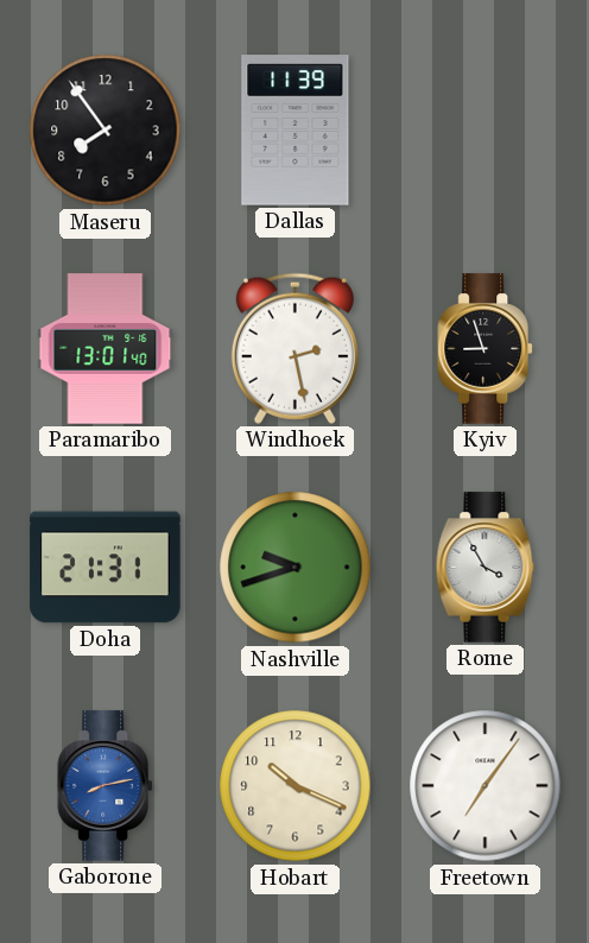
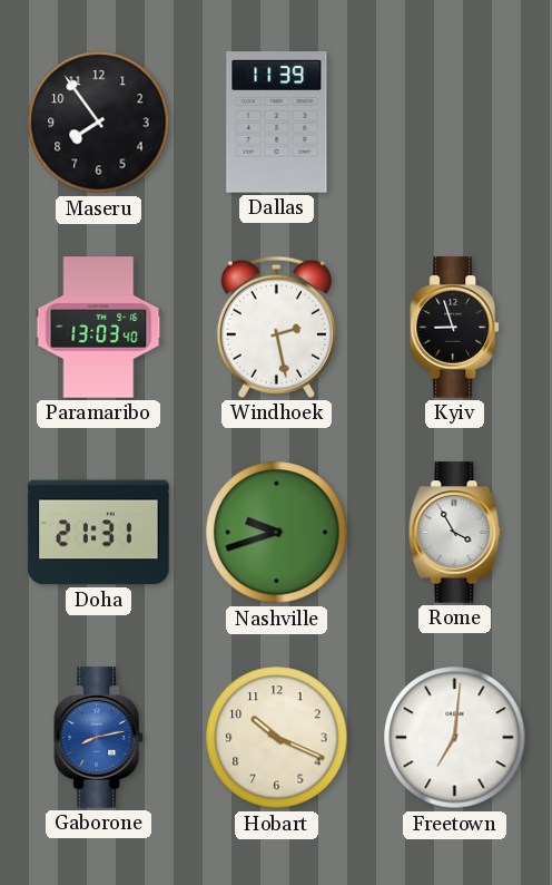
Paramaribo: 13:01 -> 13:03
Freetown: 7:06 -> 7:01
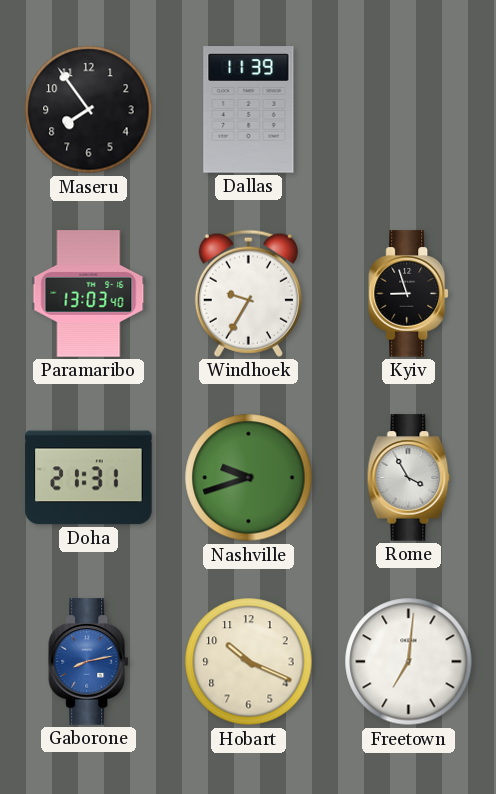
Windhoek: 2:28 -> 9:35
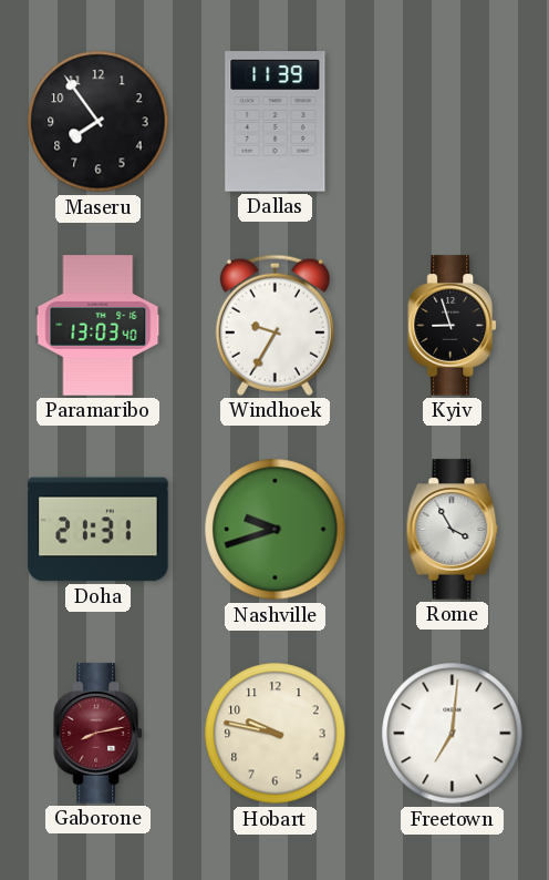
Gaborone dial: blue -> burgundy
Hobart: 10:19 -> 9:47
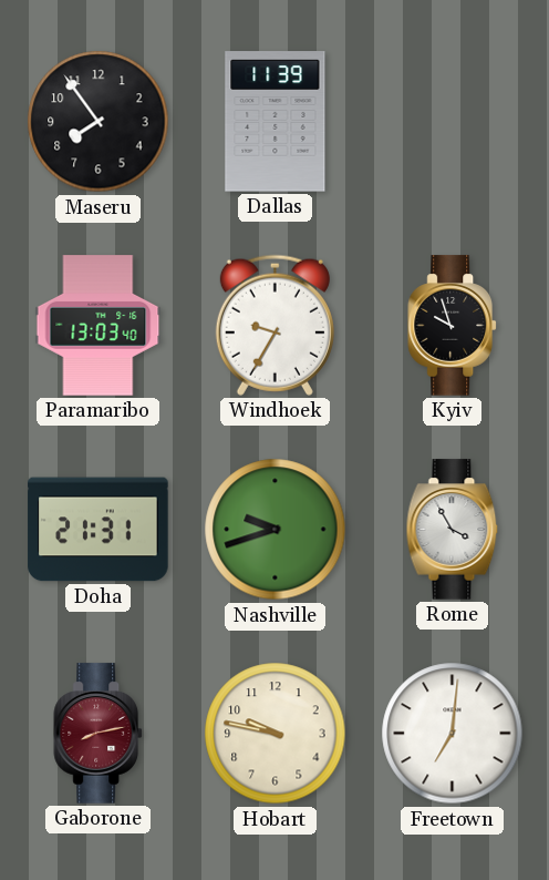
Kyiv: 8:57 -> 9:57
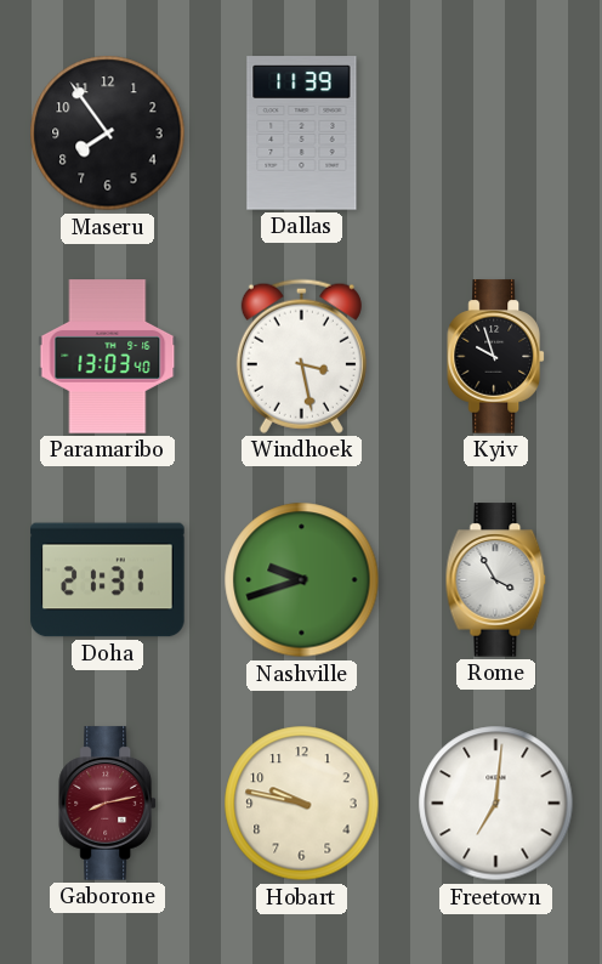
Windhoek: 9:35 -> 3:28
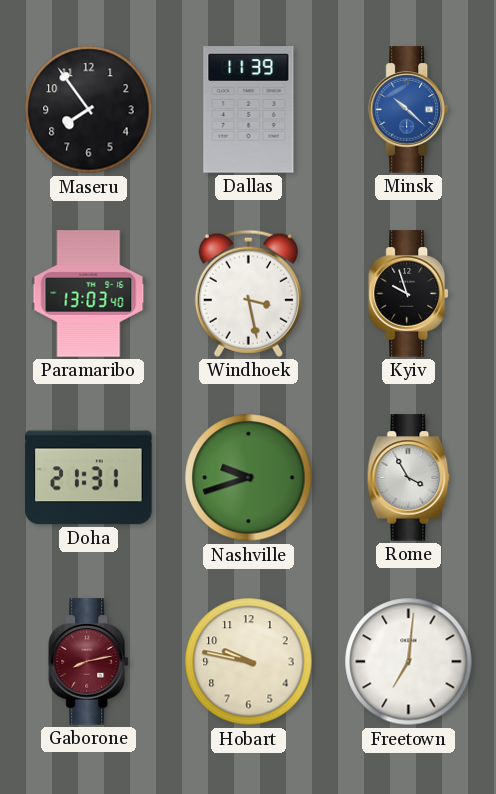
Minsk: none -> 10:22
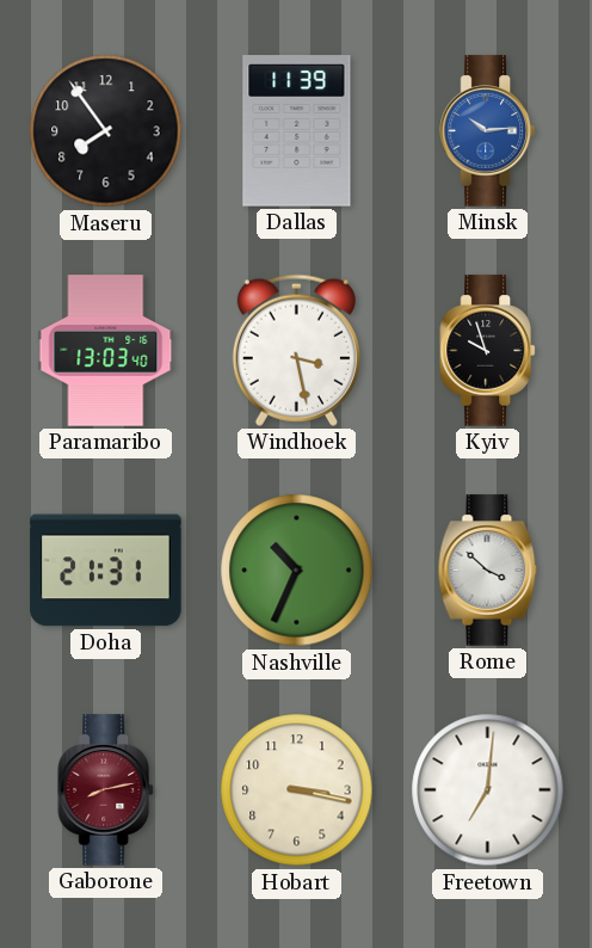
Minsk: 10:22 -> 10:14
Nashville: 9:42 -> 10:34
Rome: 3:55 -> 3:52
Hobart: 9:47 -> 3:17
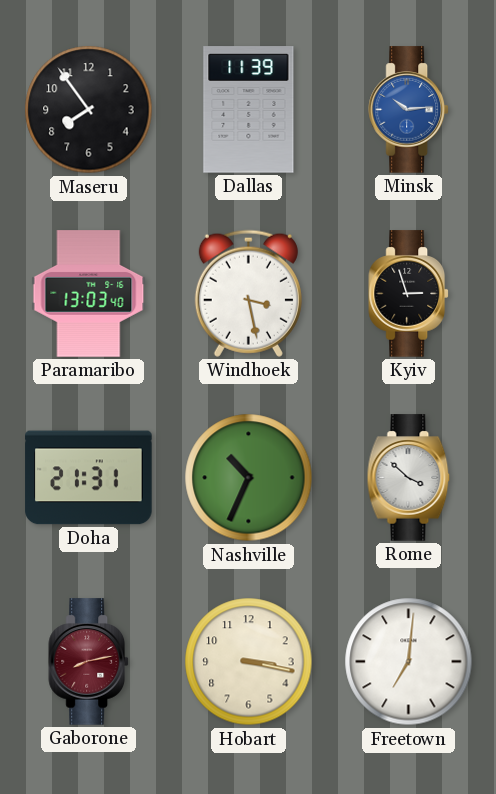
Kyiv: 9:57 -> 2:57
